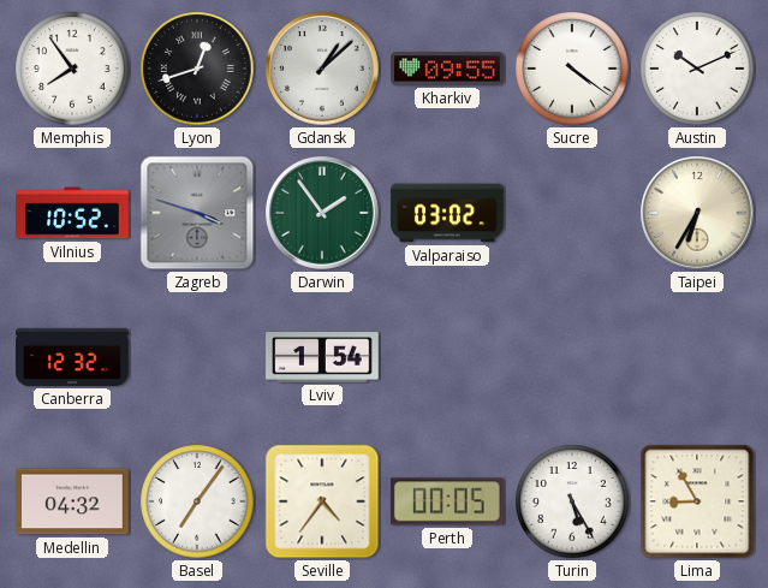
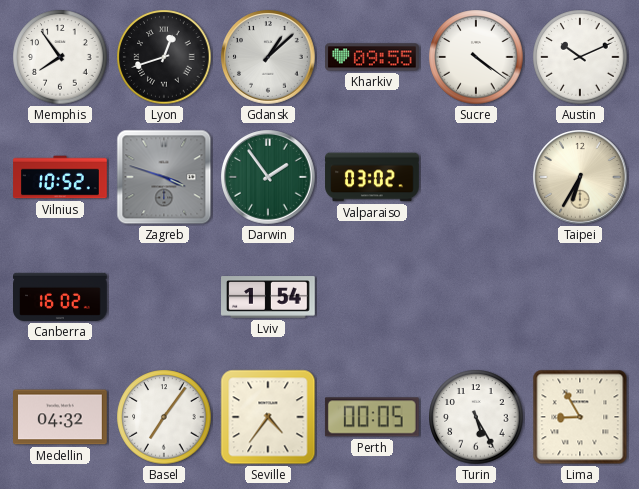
Canberra: 12:32 -> 16:02
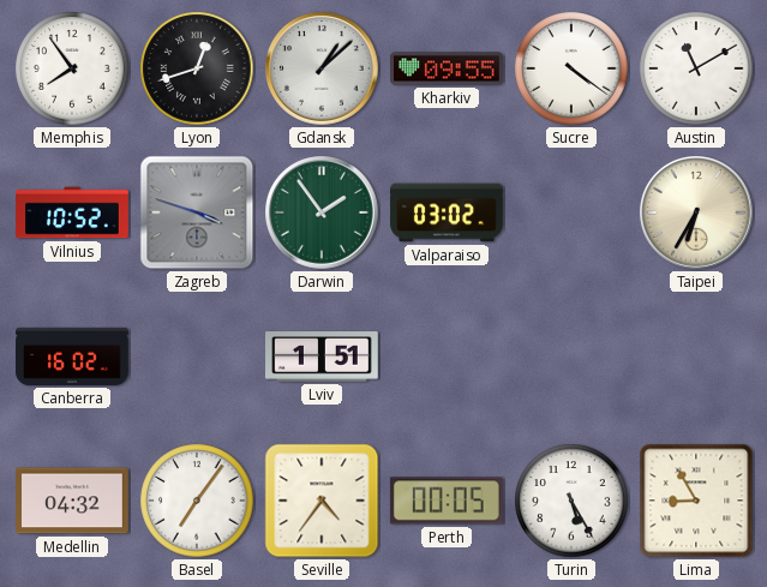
Austin: 10:11 -> 11:10
Lviv: 1:54 -> 1:51
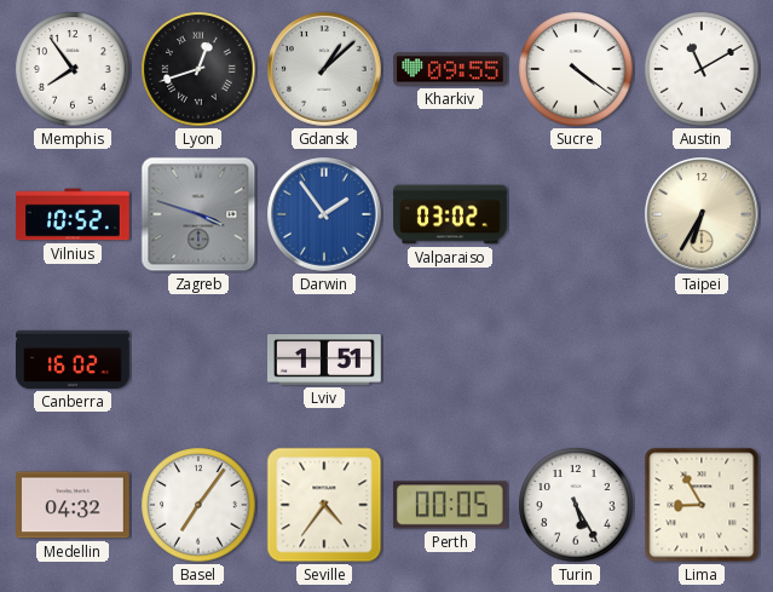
Darwin dial: green -> blue
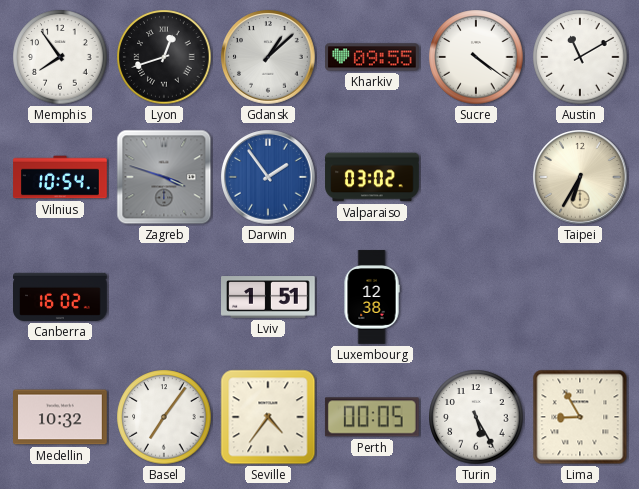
Vilnius: 10:52 -> 10:54
Luxembourg: none -> 12:38
Medellin: 04:32 -> 10:32
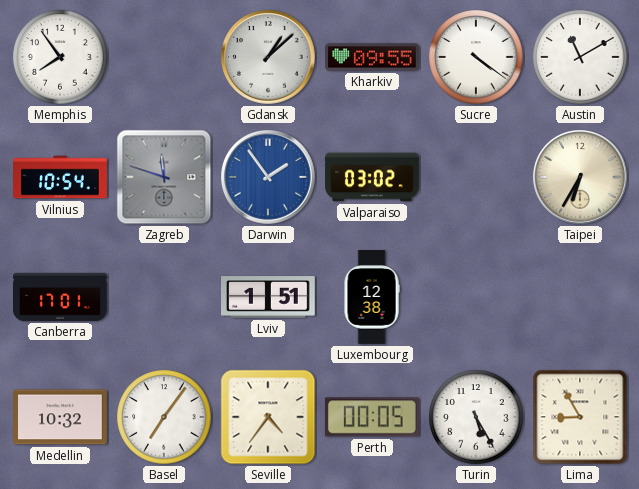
Lyon: 12:42 -> none
Zagreb: 3:48 -> 11:48
Canberra: 16:02 -> 17:01
